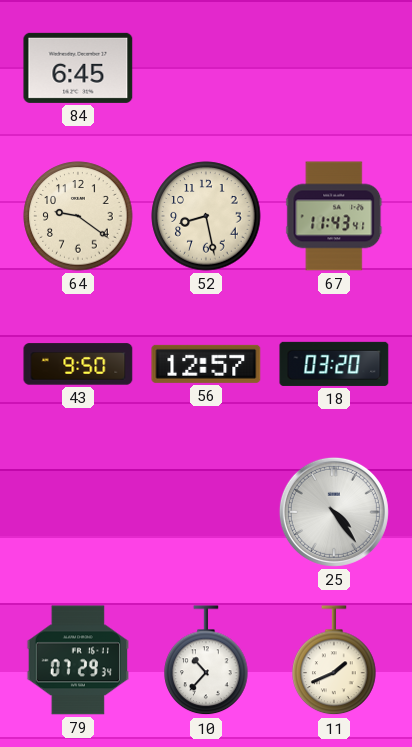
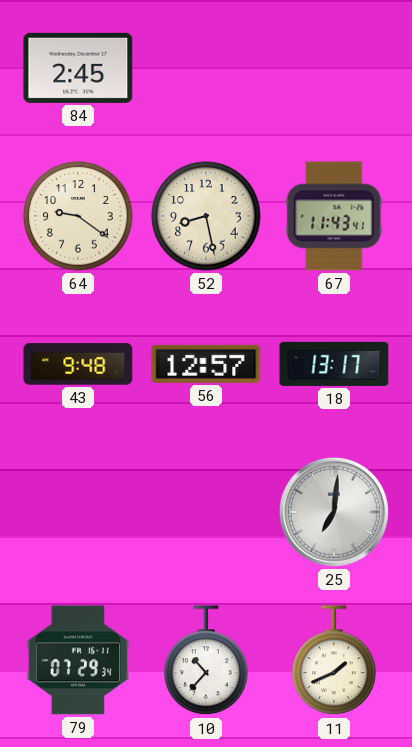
84: 6:45 -> 2:45
43: 9:50 -> 9:48
18: 03:20 -> 13:17
25: 4:24 -> 7:01
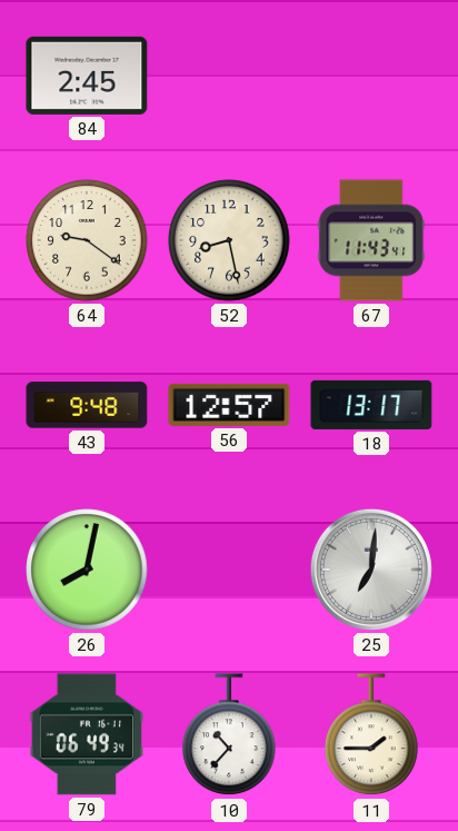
26: none -> 8:02
79: 07:29 -> 06:49
11: 1:41 -> 1:45
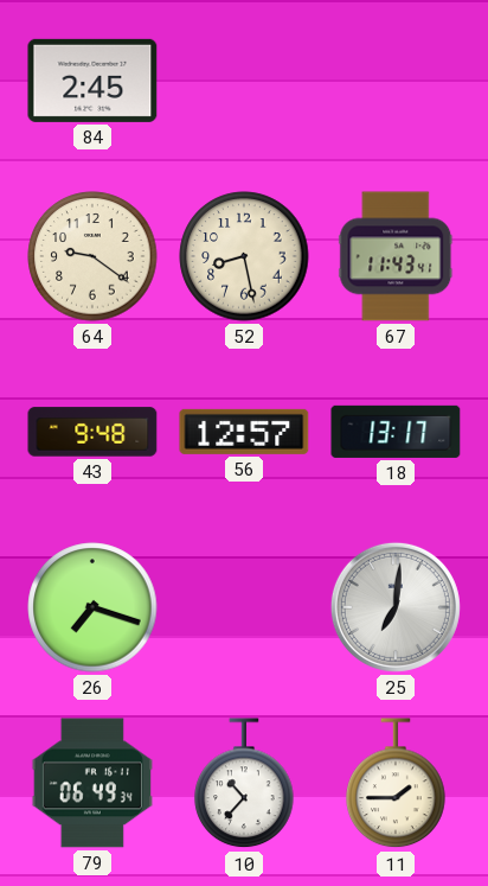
26: 8:02 -> 7:18
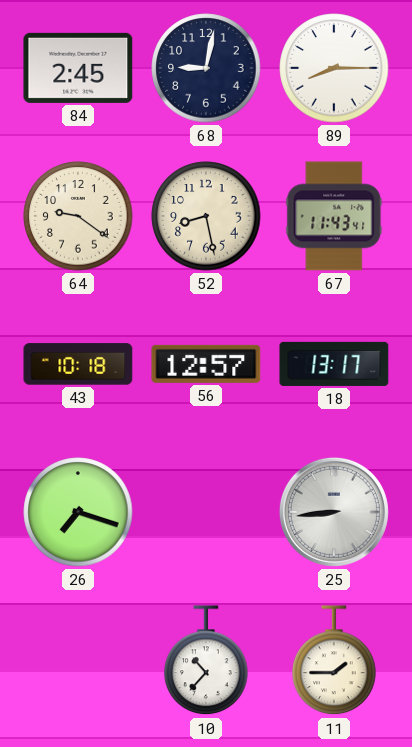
68: none -> 9:02
89: none -> 8:15
43: 9:48 -> 10:18
25: 7:01 -> 8:44
79: 06:49 -> none
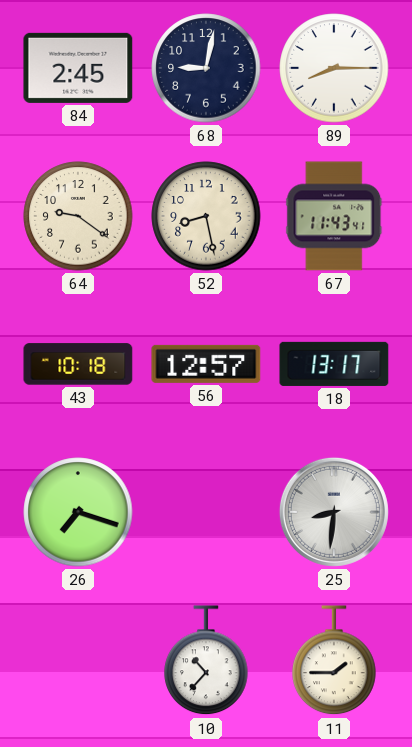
25: 8:44 -> 8:31
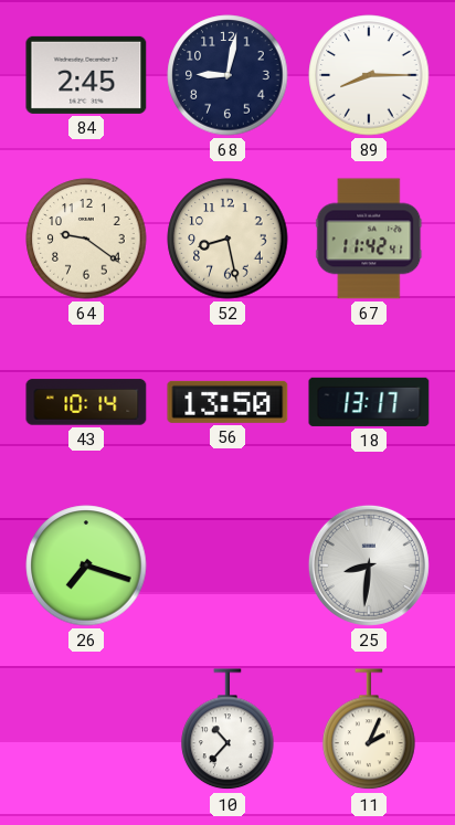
67: 11:43 -> 11:42
43: 10:18 -> 10:14
56: 12:57 -> 13:50
11: 1:45 -> 2:04
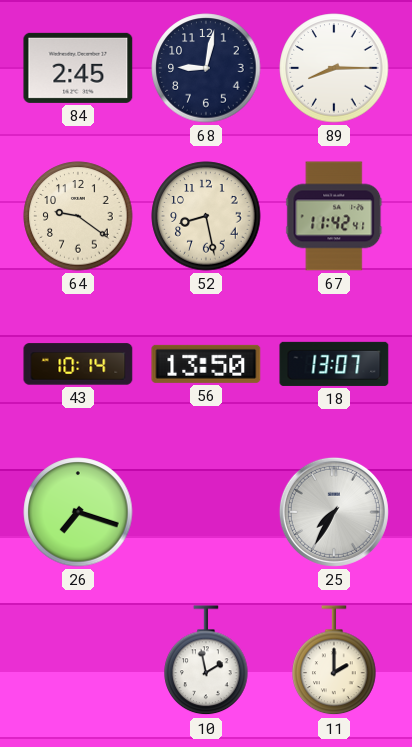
18: 13:17 -> 13:07
25: 8:31 -> 7:35
10: 10:37 -> 1:58
11: 2:04 -> 2:00
